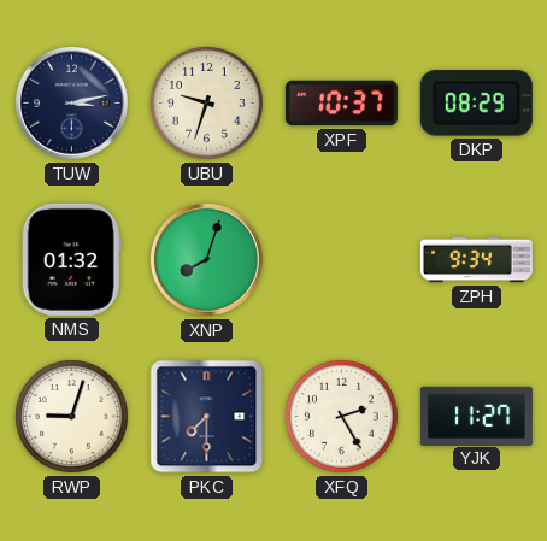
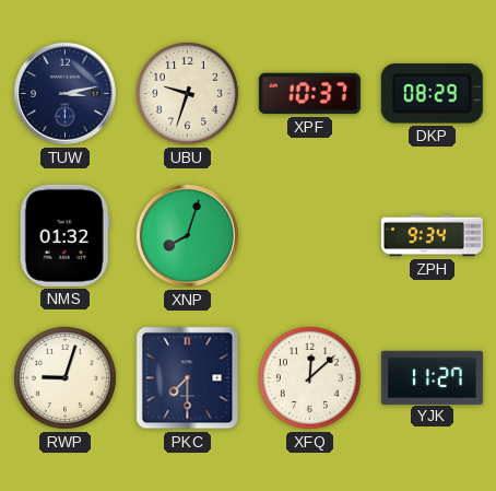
XFQ: 2:25 -> 12:08
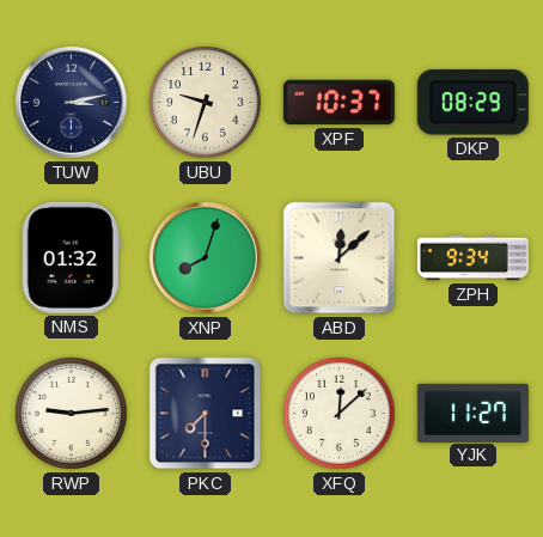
ABD: none -> 12:08
RWP: 9:03 -> 9:14
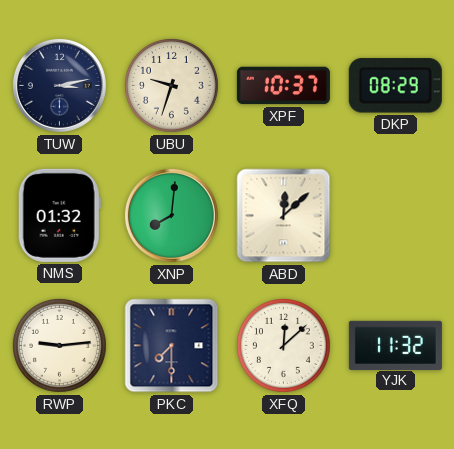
XNP: 8:03 -> 8:01
ZPH: 9:34 -> none
YJK: 11:27 -> 11:32
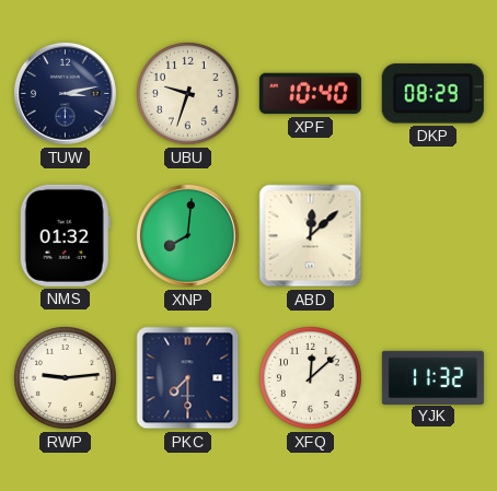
XPF: 10:37 -> 10:40
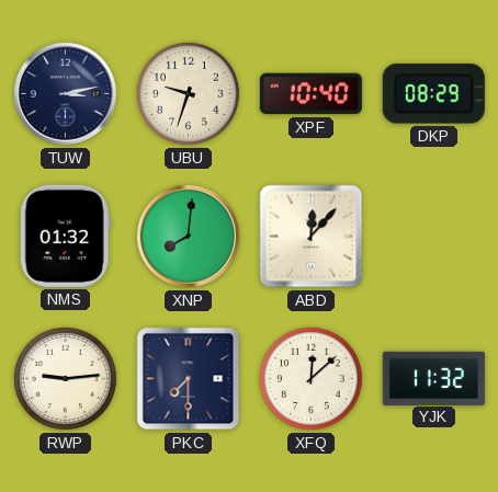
ABD: 12:08 -> 12:07
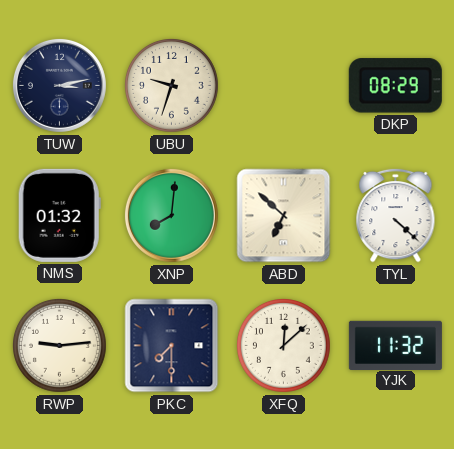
XPF: 10:40 -> none
ABD: 12:07 -> 6:52
TYL: none -> 4:22
